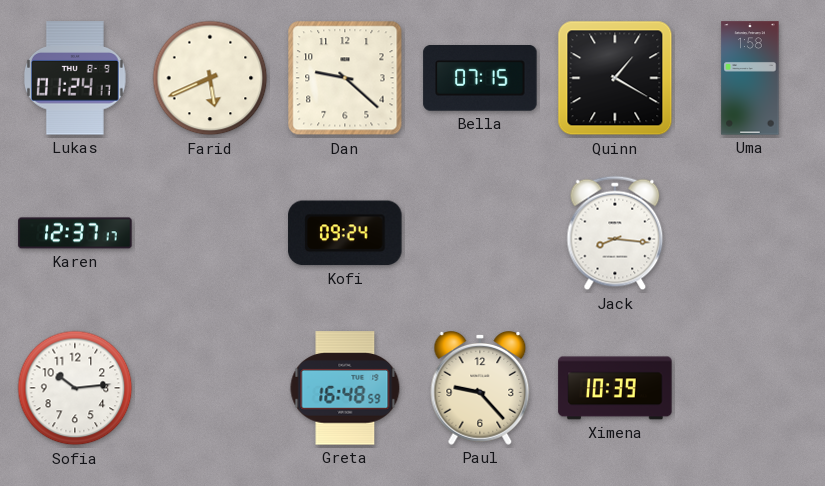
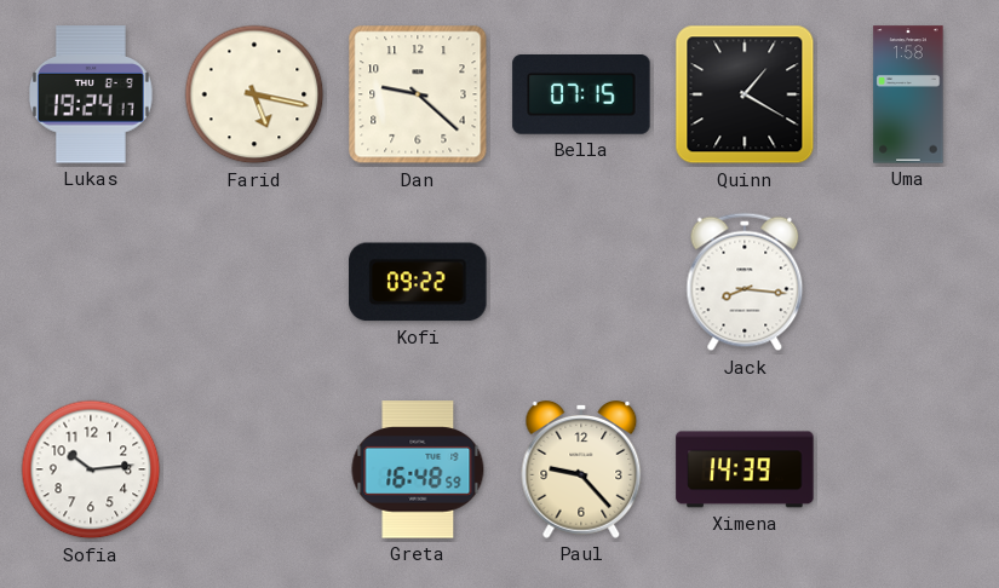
Lukas: 01:24 -> 19:24
Farid: 5:41 -> 5:17
Karen: 12:37 -> none
Kofi: 09:24 -> 09:22
Ximena: 10:39 -> 14:39
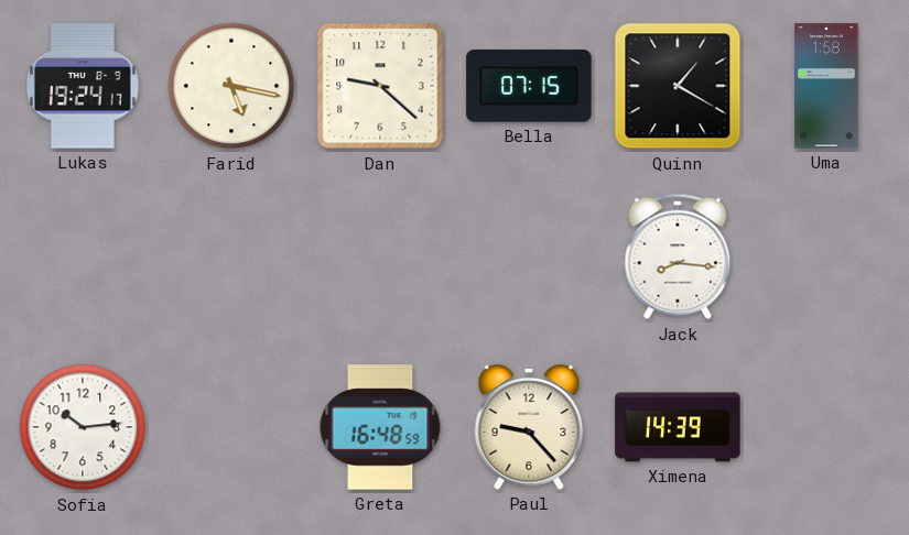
Kofi: 09:22 -> none
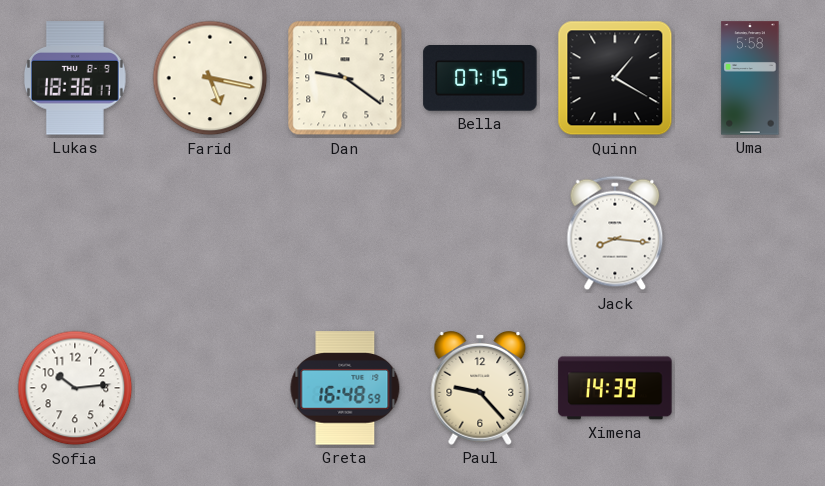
Lukas: 19:24 -> 18:36
Dan: 9:22 -> 9:21
Uma: 1:58 -> 5:58
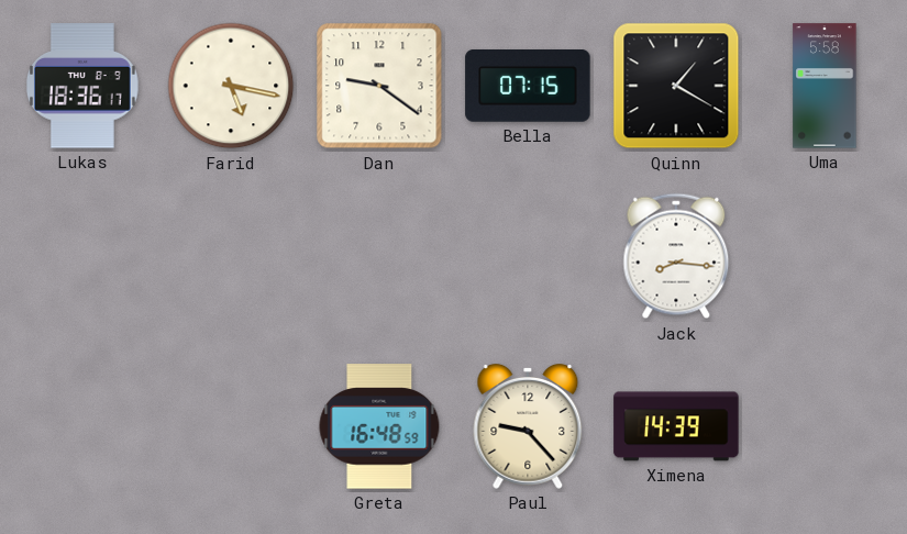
Sofia: 10:14 -> none
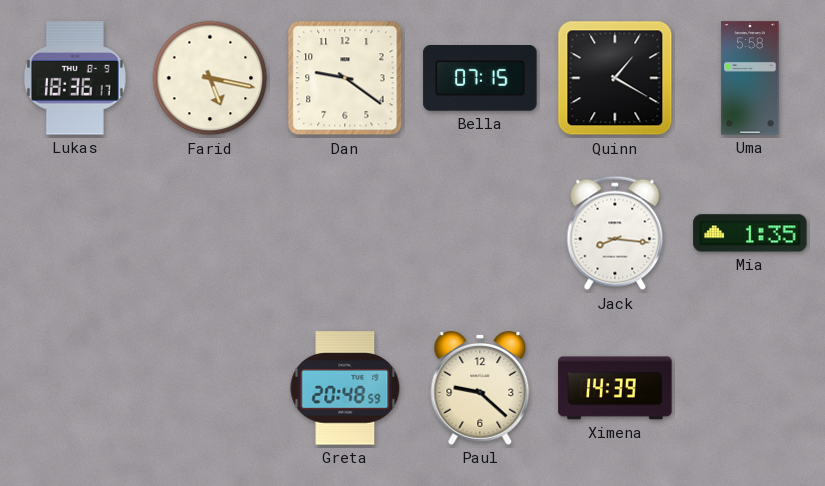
Mia: none -> 1:35
Greta: 16:48 -> 20:48
Paul: 9:23 -> 9:22
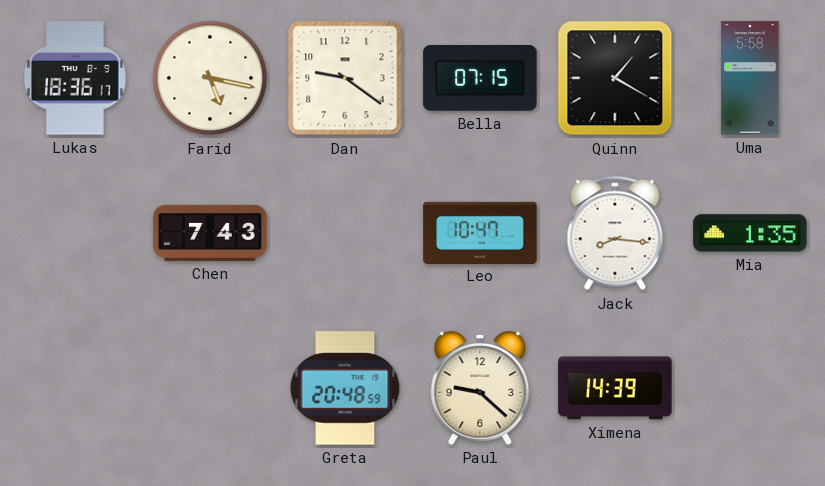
Chen: none -> 7:43
Leo: none -> 10:47
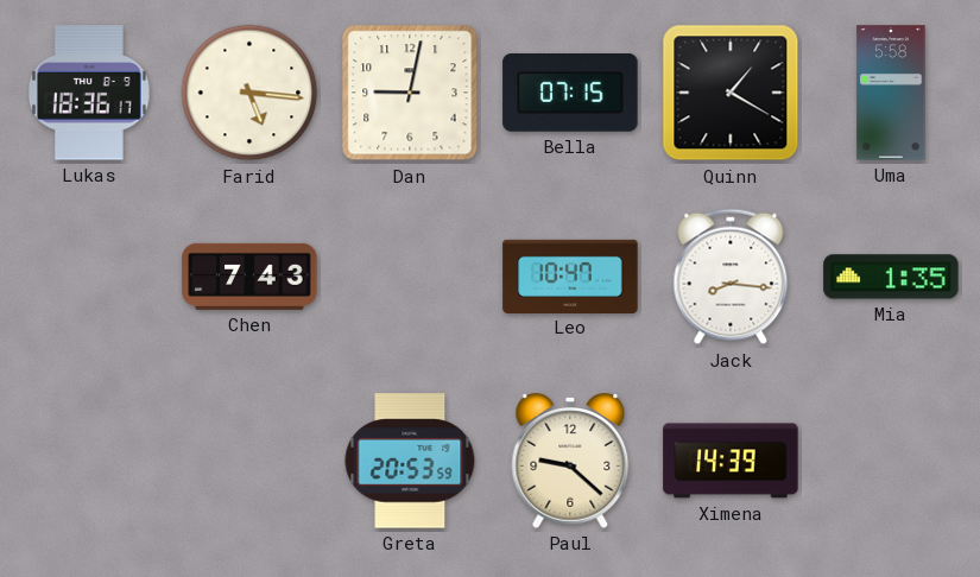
Farid: 5:17 -> 5:16
Dan: 9:21 -> 9:02
Greta: 20:48 -> 20:53
